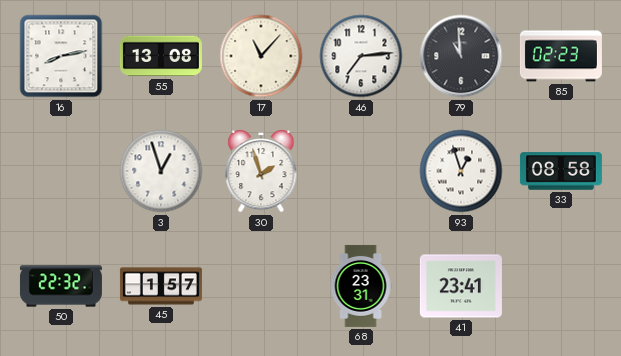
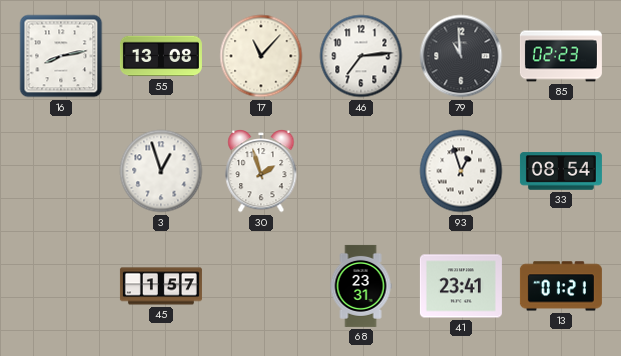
33: 08:58 -> 08:54
50: 22:32 -> none
13: none -> 01:21
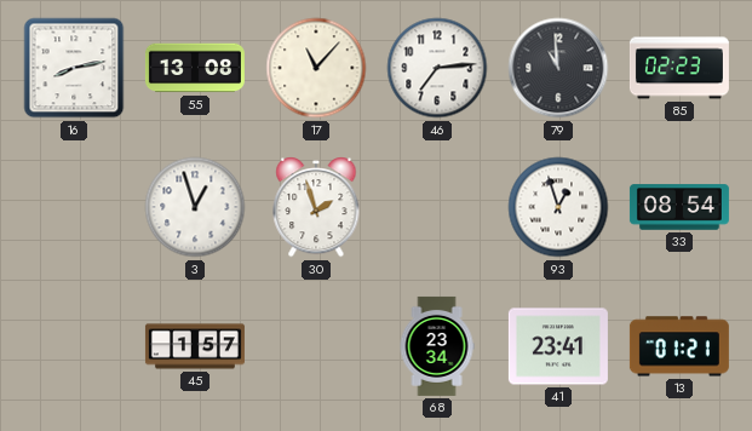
68: 23:31 -> 23:34
